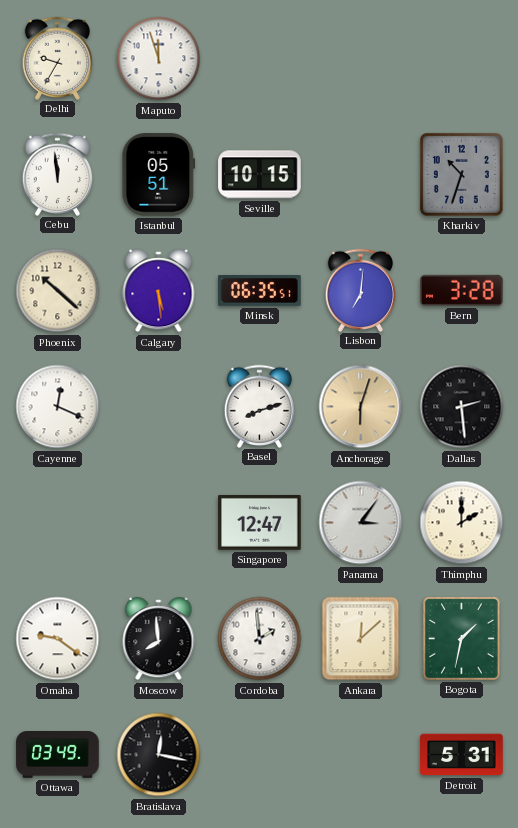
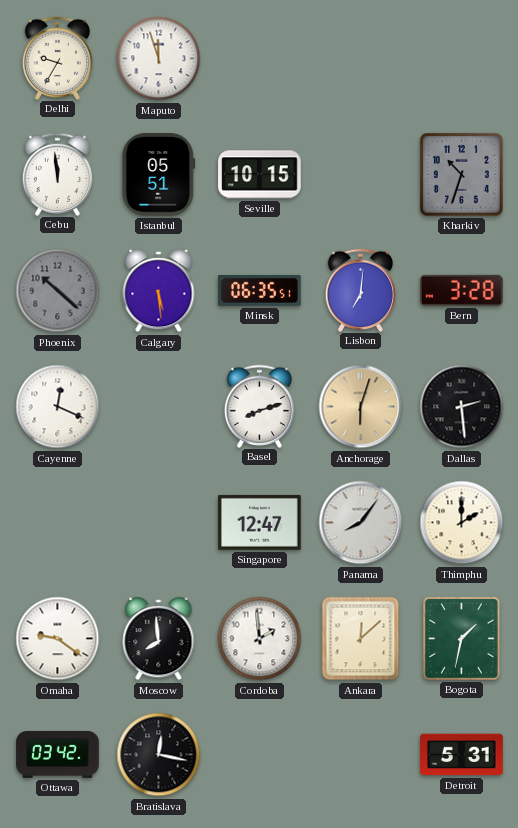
Phoenix dial: cream -> grey
Panama: 3:06 -> 8:06
Ottawa: 03:49 -> 03:42
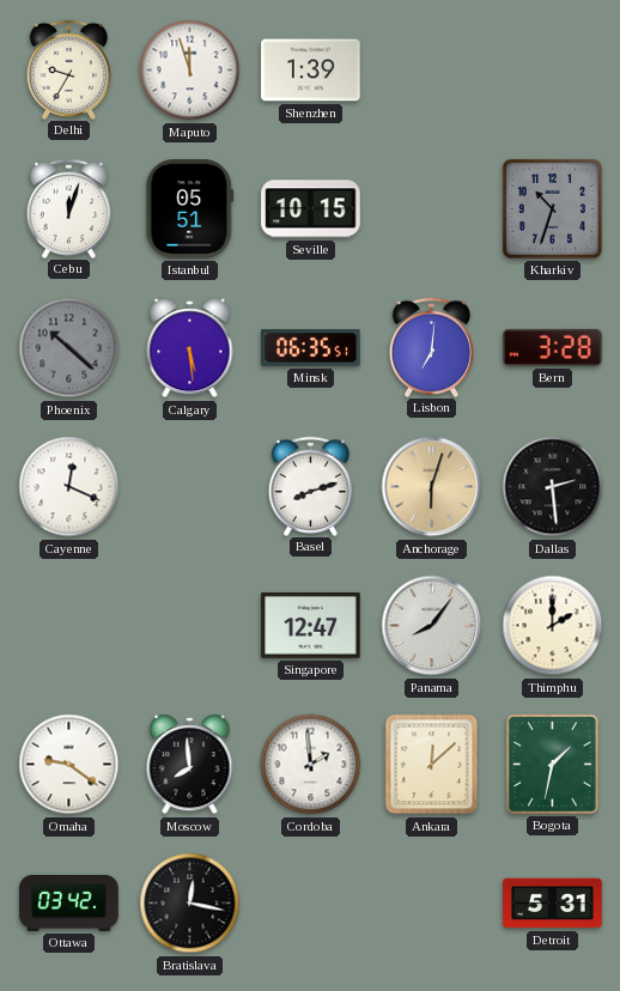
Shenzhen: none -> 1:39
Cebu: 11:59 -> 12:03
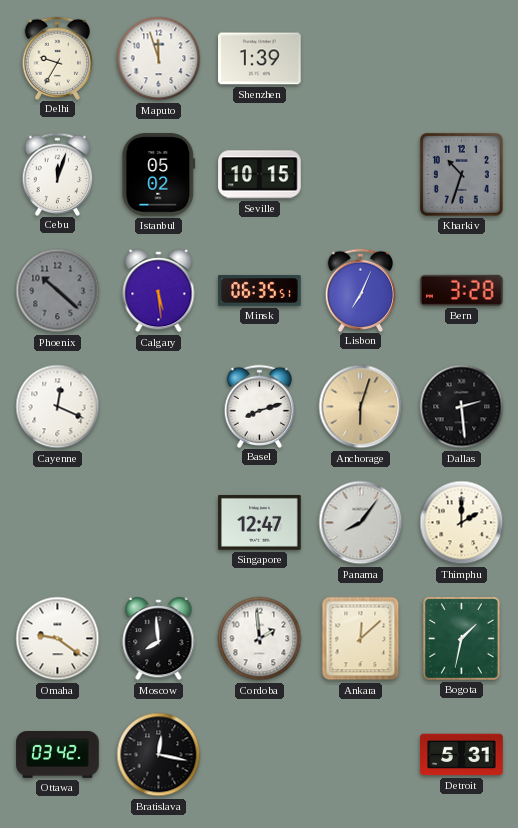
Istanbul: 05:51 -> 05:02
Lisbon: 7:01 -> 7:04
